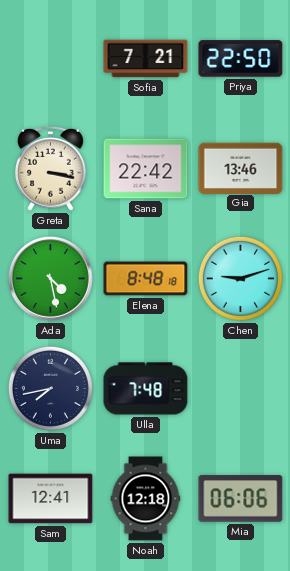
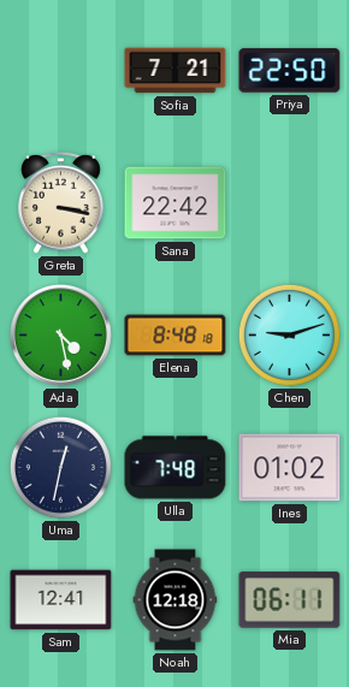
Gia: 13:46 -> none
Uma: 7:43 -> 12:32
Ines: none -> 01:02
Mia: 06:06 -> 06:11
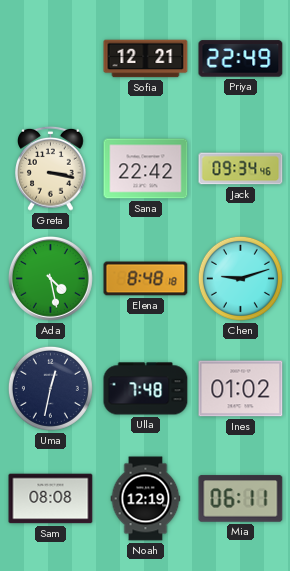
Sofia: 7:21 -> 12:21
Priya: 22:50 -> 22:49
Jack: none -> 09:34
Sam: 12:41 -> 08:08
Noah: 12:18 -> 12:19
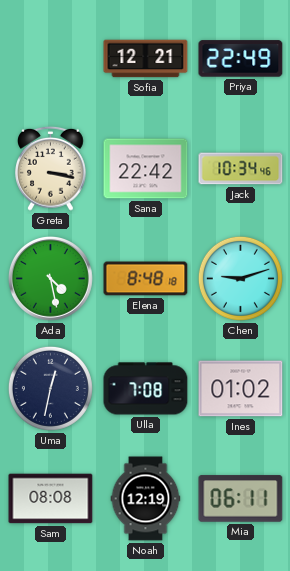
Jack: 09:34 -> 10:34
Ulla: 7:48 -> 7:08
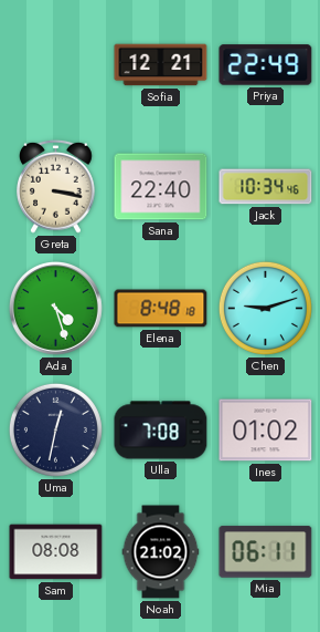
Sana: 22:42 -> 22:40
Ada: 4:28 -> 4:27
Noah: 12:19 -> 21:02
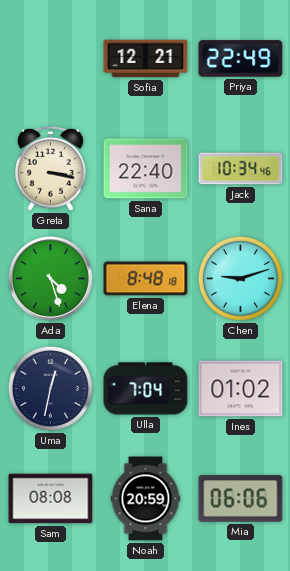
Ulla: 7:08 -> 7:04
Noah: 21:02 -> 20:59
Mia: 06:11 -> 06:06
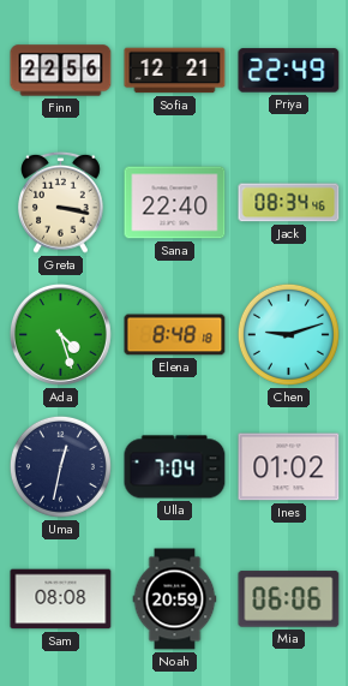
Finn: none -> 22:56
Jack: 10:34 -> 08:34
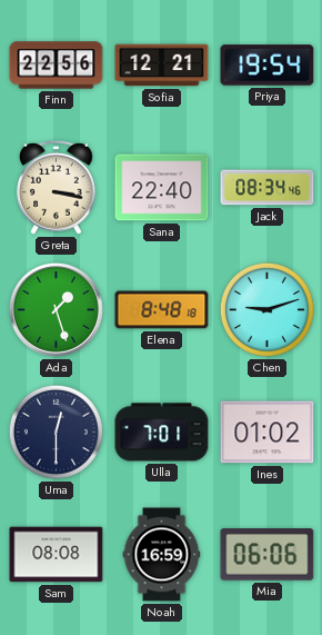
Priya: 22:49 -> 19:54
Ada: 4:27 -> 1:27
Uma: 12:32 -> 12:30
Ulla: 7:04 -> 7:01
Noah: 20:59 -> 16:59
